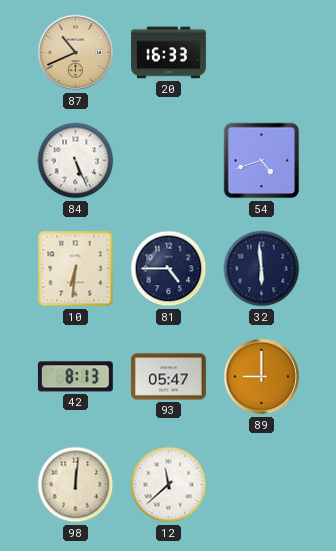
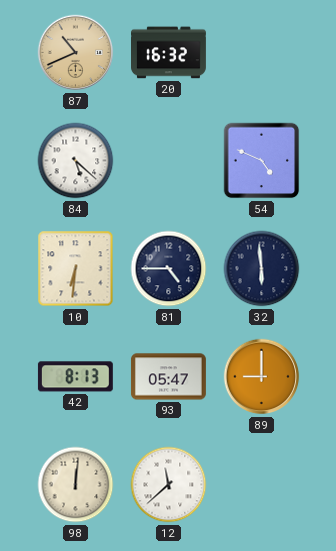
20: 16:33 -> 16:32
84: 5:26 -> 5:22
54: 4:42 -> 4:49
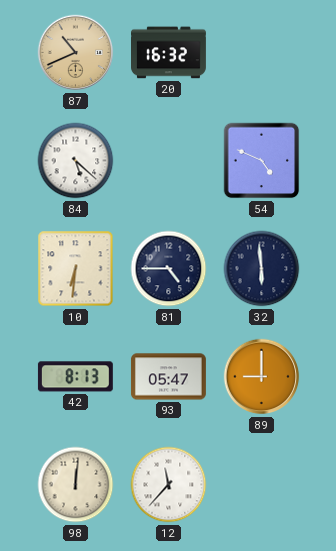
12: 11:38 -> 11:37
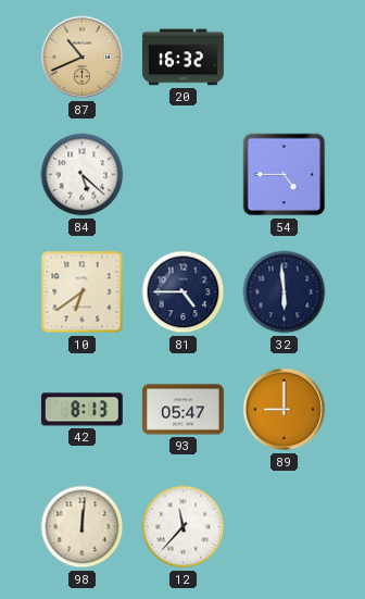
54: 4:49 -> 4:45
10: 6:31 -> 6:39
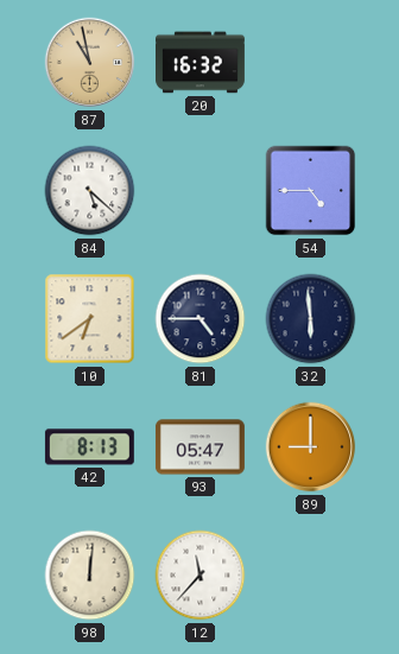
87: 10:41 -> 10:58
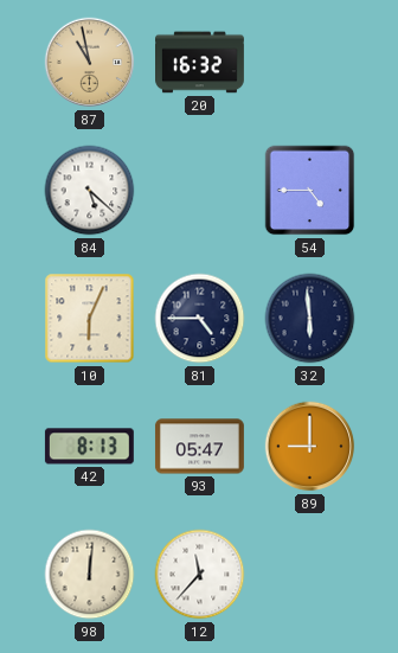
10: 6:39 -> 6:04
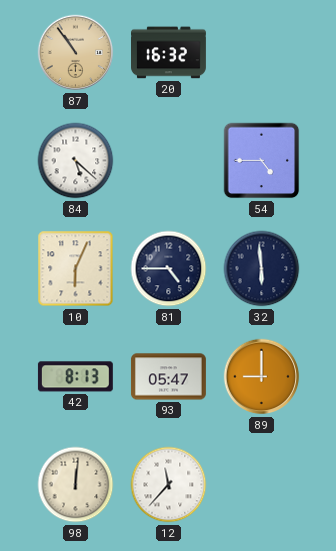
87: 10:58 -> 10:54
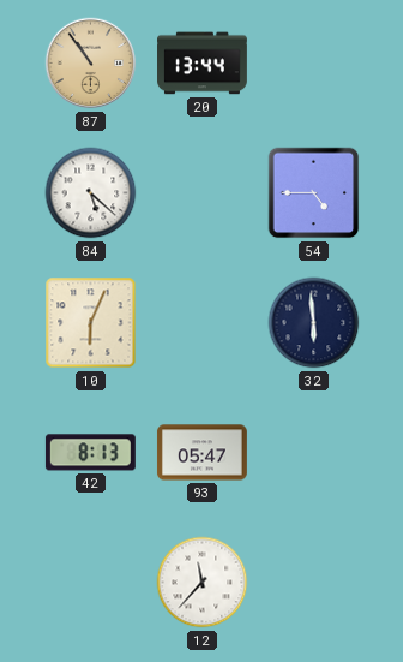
20: 16:32 -> 13:44
81: 4:45 -> none
89: 9:00 -> none
98: 12:01 -> none
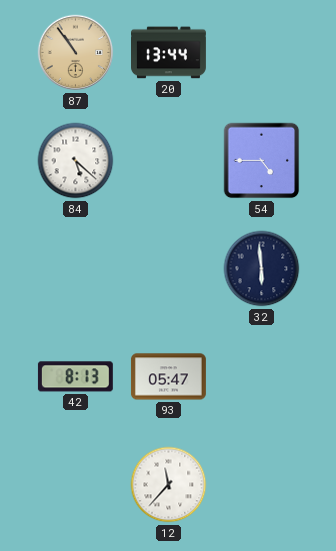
10: 6:04 -> none
